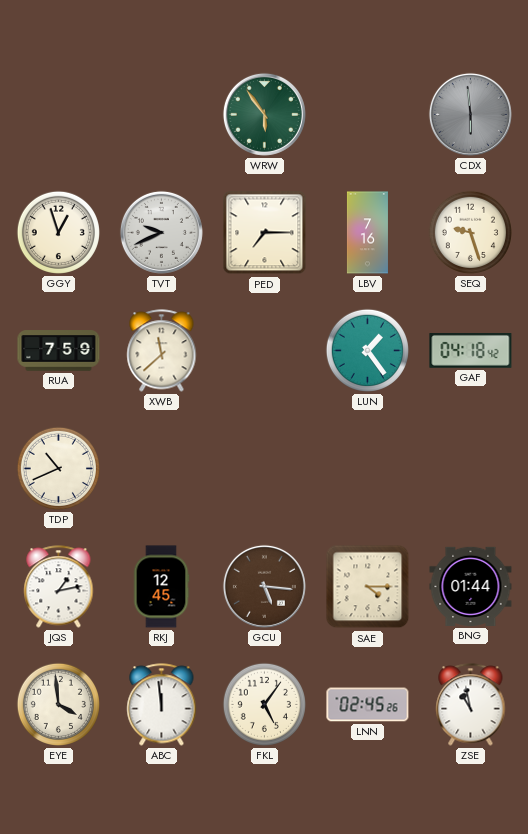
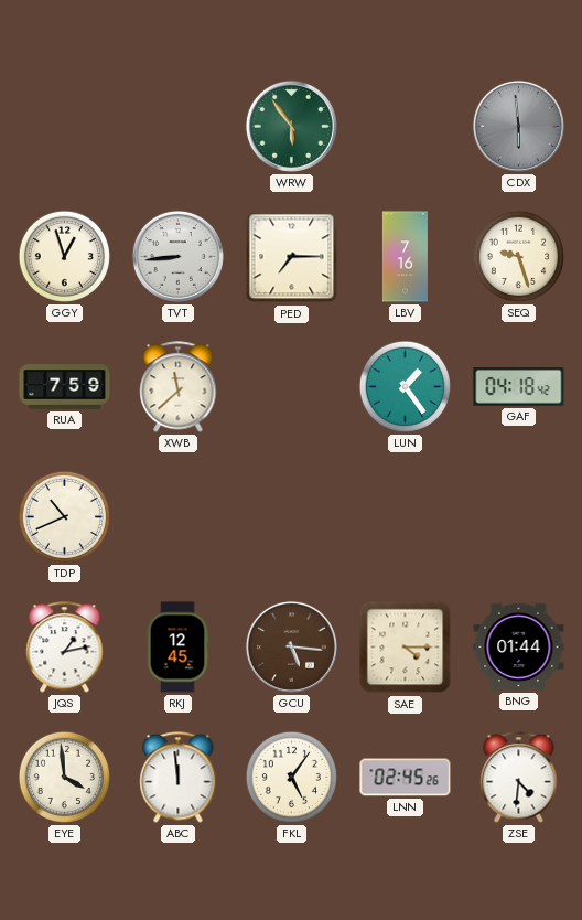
TVT: 9:41 -> 8:44
ZSE: 10:58 -> 4:31
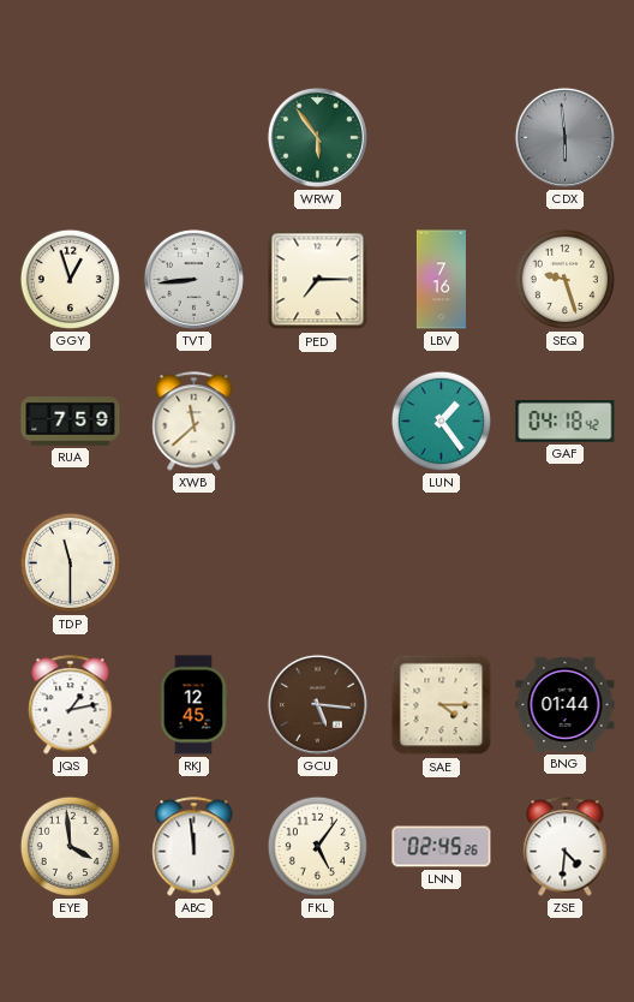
TDP: 10:41 -> 11:30
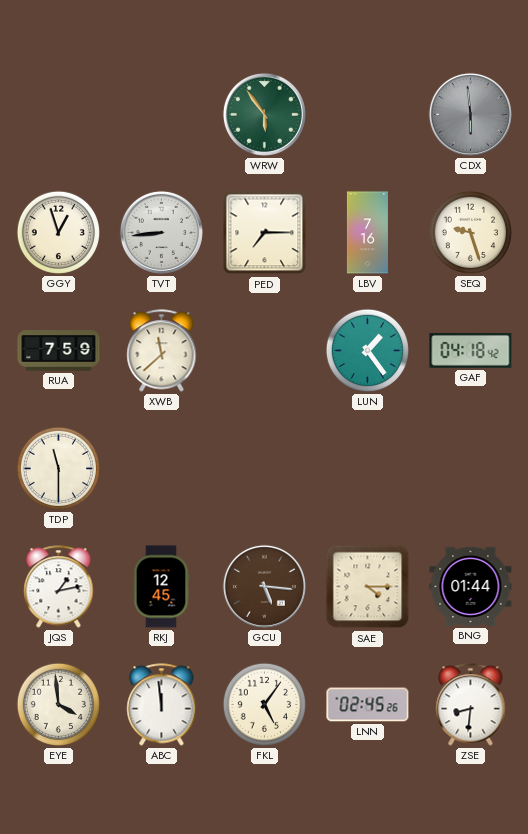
ZSE: 4:31 -> 8:31
